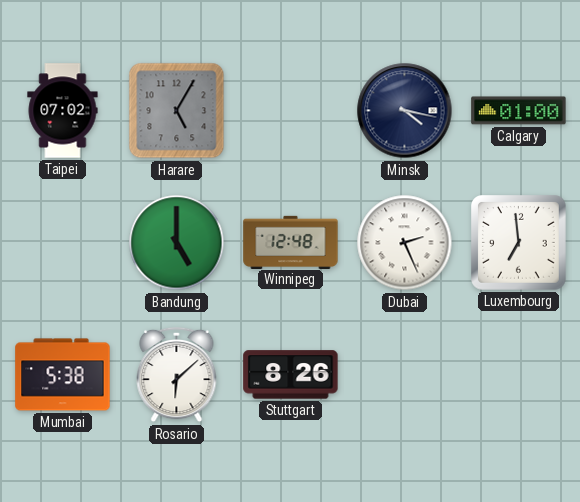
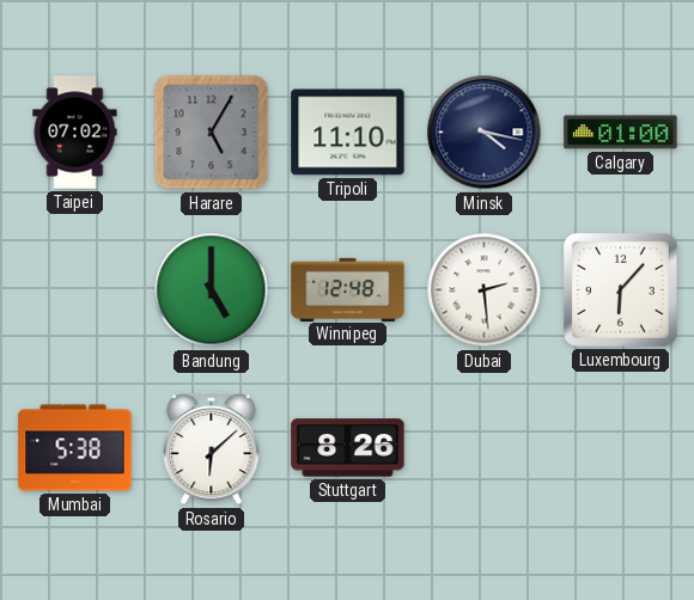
Tripoli: none -> 11:10
Dubai: 2:26 -> 2:29
Luxembourg: 6:59 -> 6:07
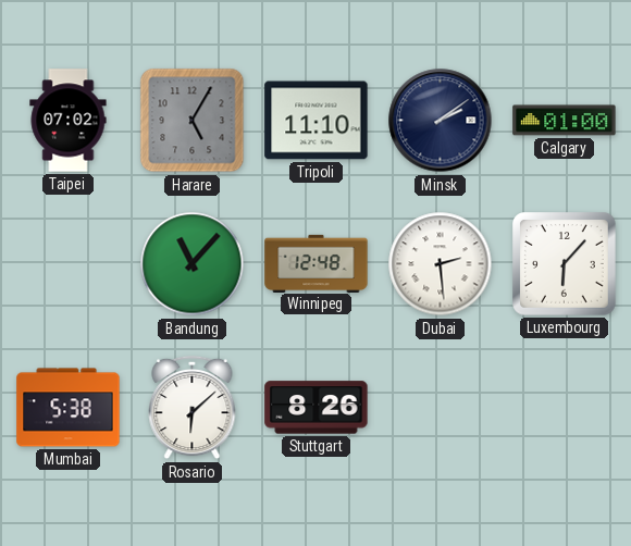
Minsk: 4:17 -> 2:09
Bandung: 5:00 -> 11:07
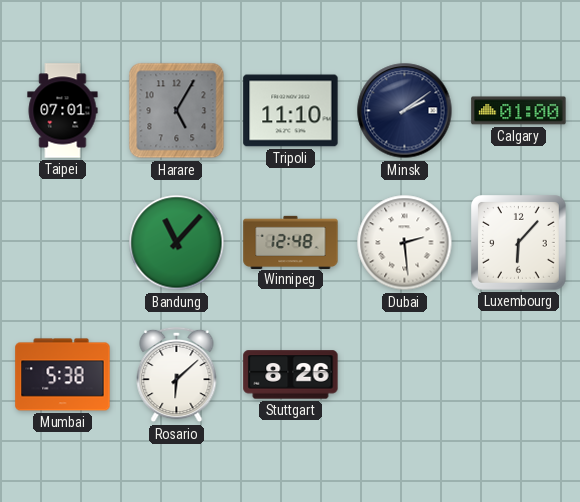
Taipei: 07:02 -> 07:01
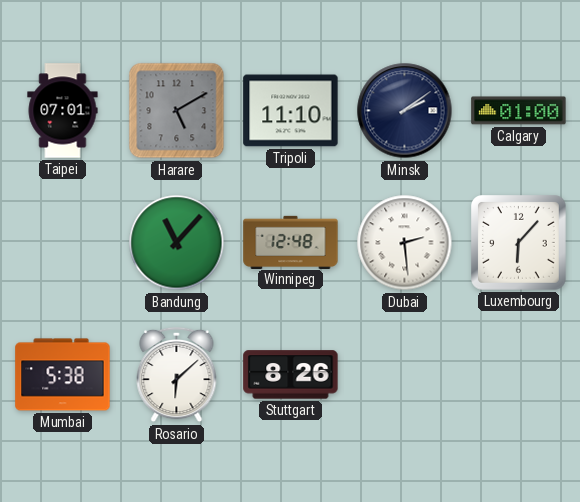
Harare: 5:05 -> 5:10
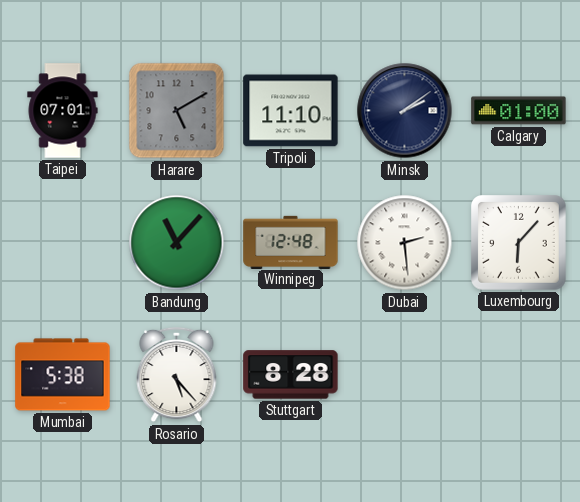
Rosario: 6:08 -> 5:23
Stuttgart: 8:26 -> 8:28
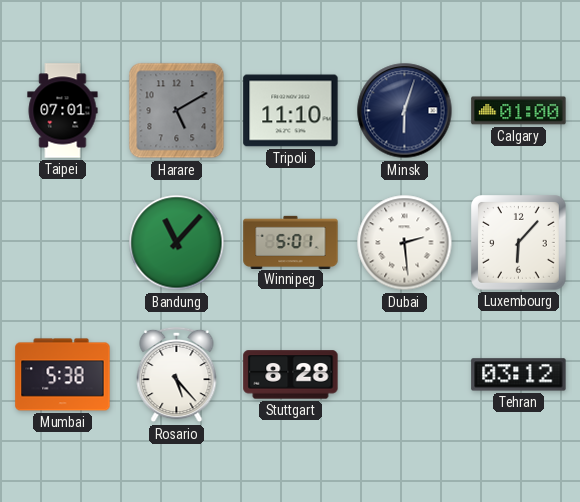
Minsk: 2:09 -> 6:03
Winnipeg: 12:48 -> 5:01
Tehran: none -> 03:12
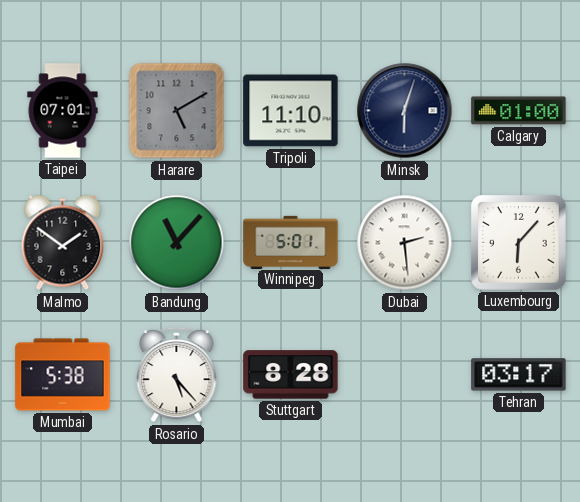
Malmo: none -> 1:51
Tehran: 03:12 -> 03:17
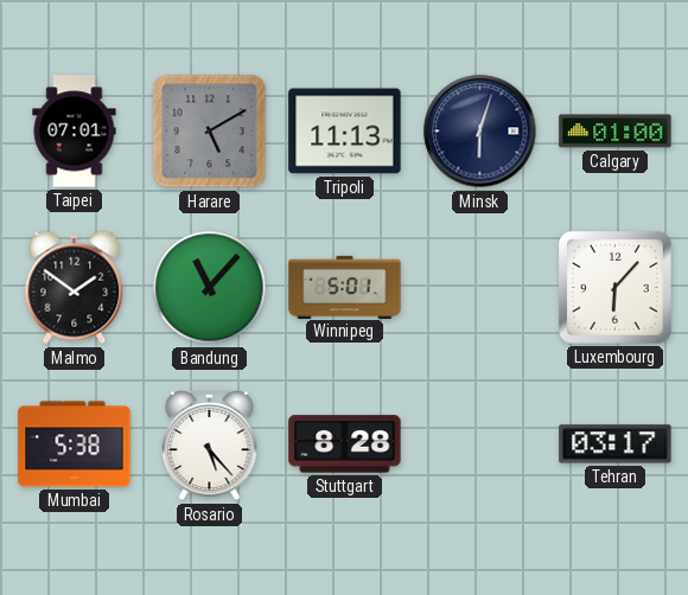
Tripoli: 11:10 -> 11:13
Dubai: 2:29 -> none
